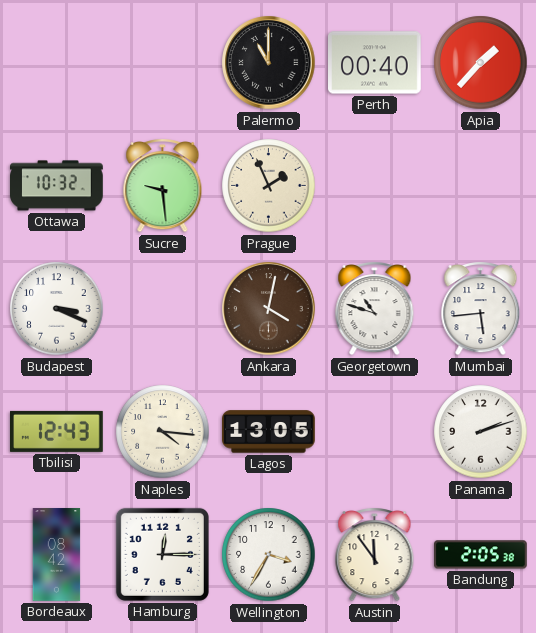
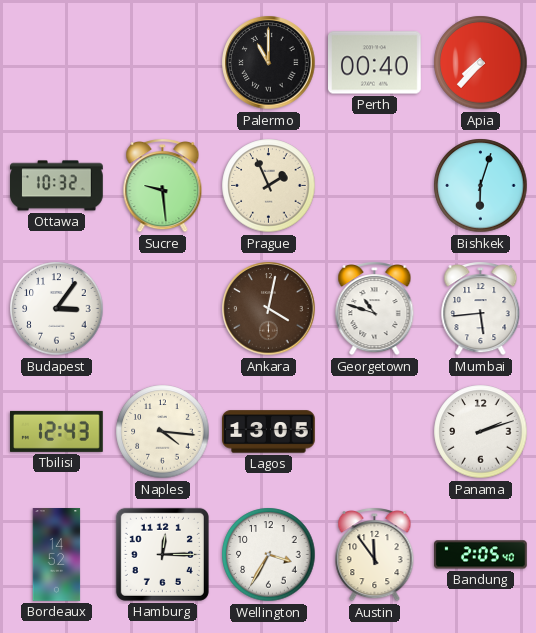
Apia: 1:37 -> 7:37
Bishkek: none -> 6:03
Budapest: 3:19 -> 3:06
Bordeaux: 08:42 -> 14:52
Bandung: 2:05:38 -> 2:05:40
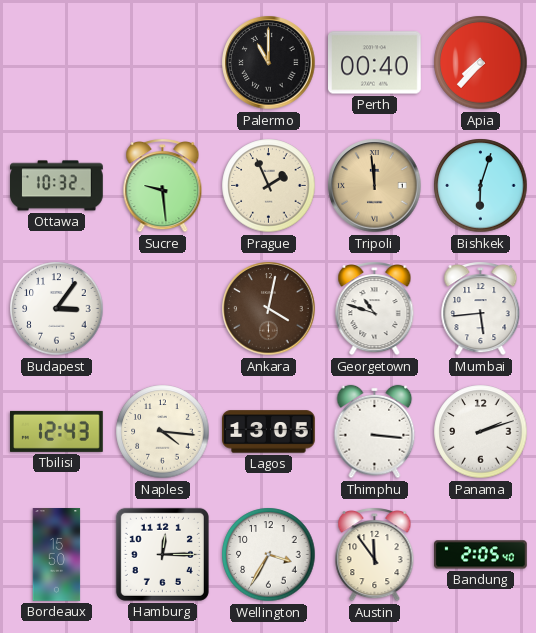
Tripoli: none -> 11:59
Thimphu: none -> 3:16
Bordeaux: 14:52 -> 15:50
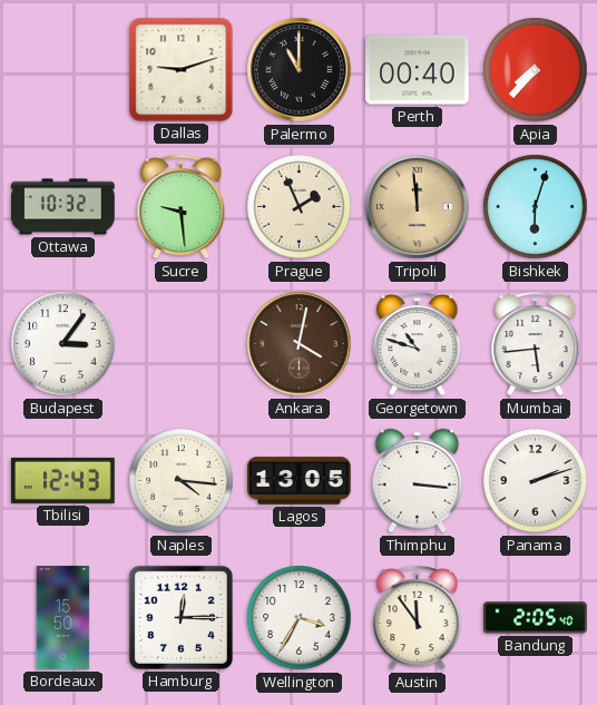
Dallas: none -> 9:12
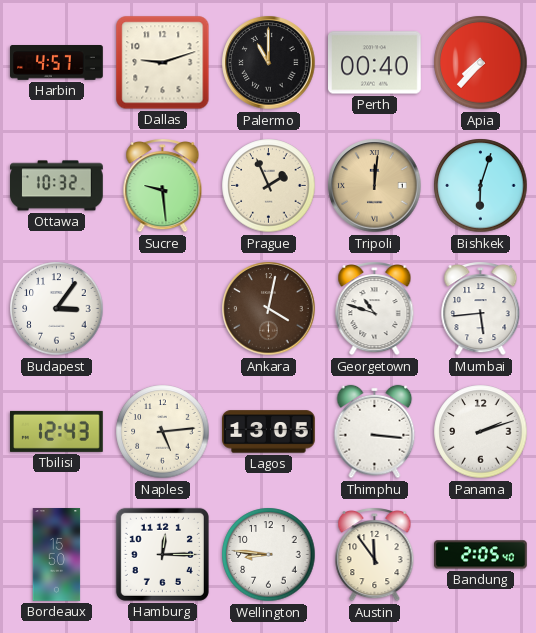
Harbin: none -> 4:57
Tripoli: 11:59 -> 12:01
Naples: 4:16 -> 5:14
Wellington: 3:35 -> 8:46
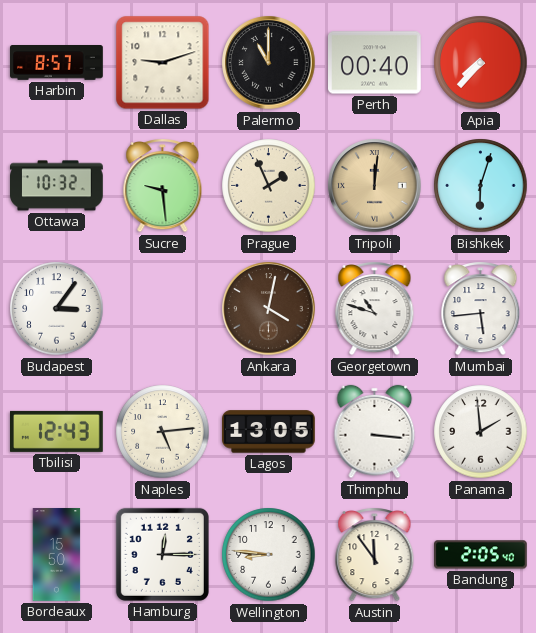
Harbin: 4:57 -> 8:57
Panama: 2:12 -> 1:59
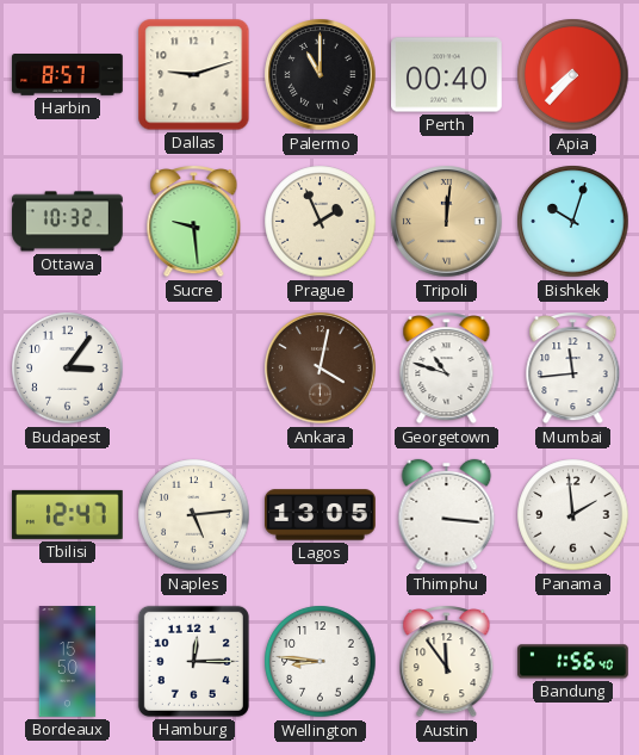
Bishkek: 6:03 -> 10:03
Mumbai: 5:44 -> 11:44
Tbilisi: 12:43 -> 12:47
Bandung: 2:05 -> 1:56
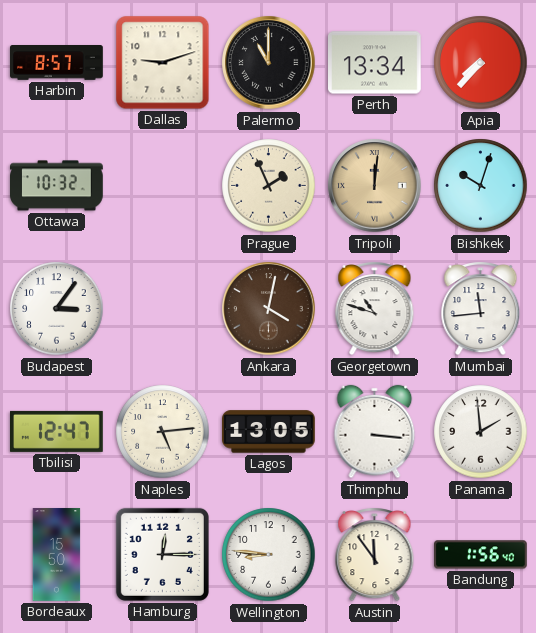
Perth: 00:40 -> 13:34
Sucre: 9:29 -> none
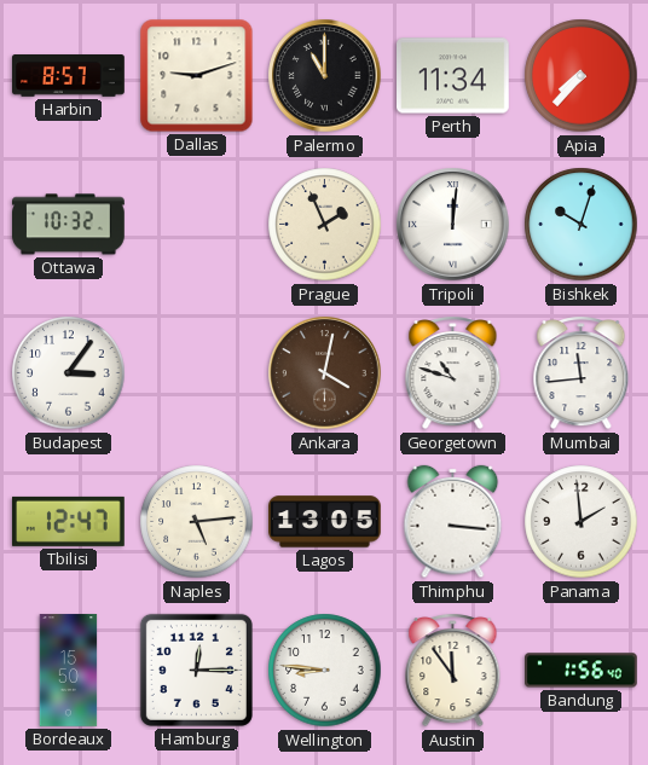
Perth: 13:34 -> 11:34
Tripoli dial: champagne -> white
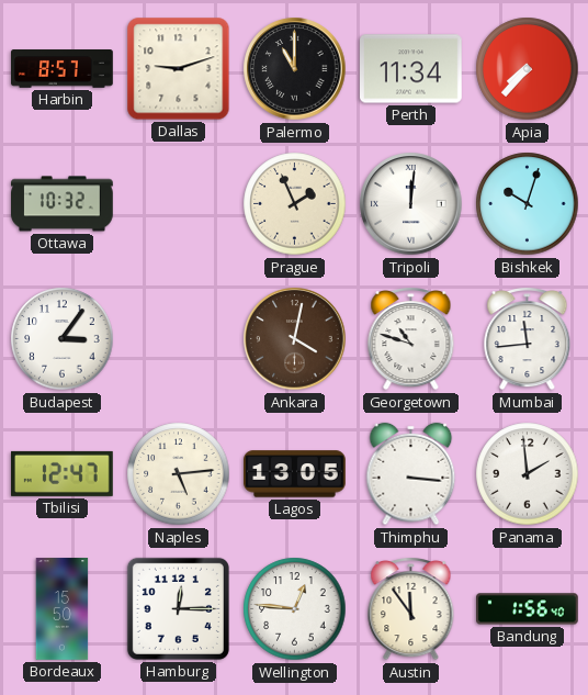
Wellington: 8:46 -> 12:46
